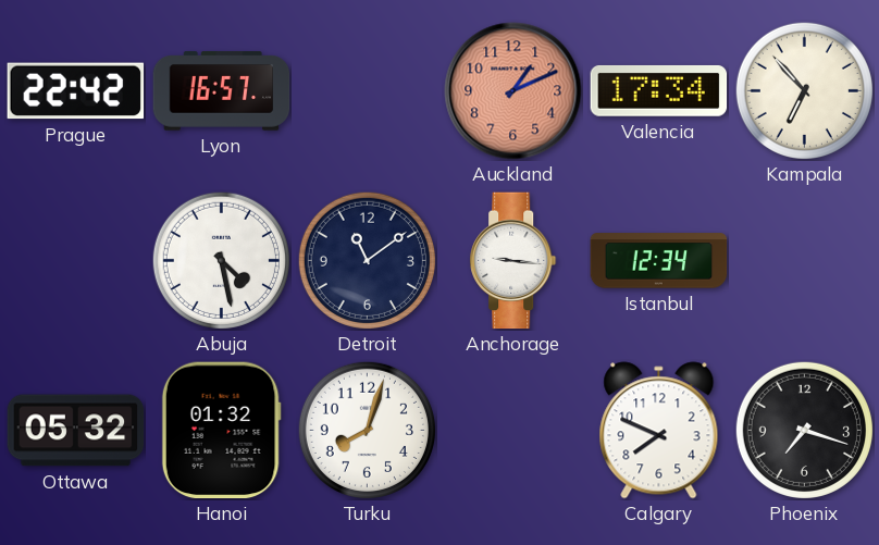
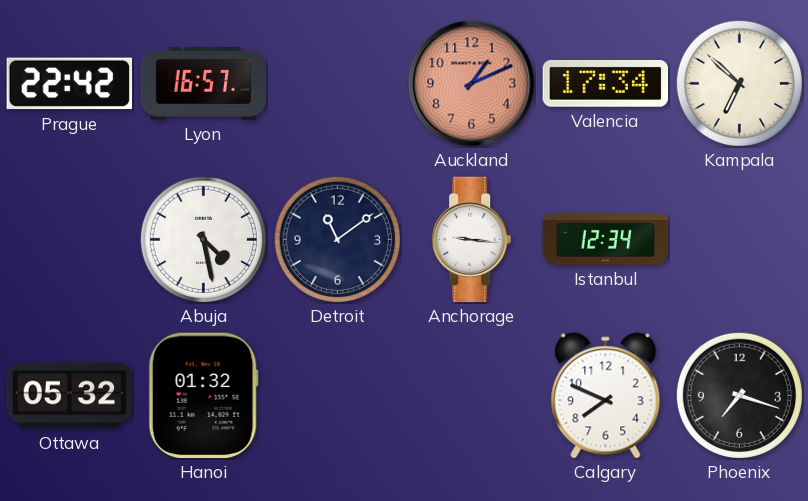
Kampala: 6:53 -> 6:52
Turku: 8:03 -> none
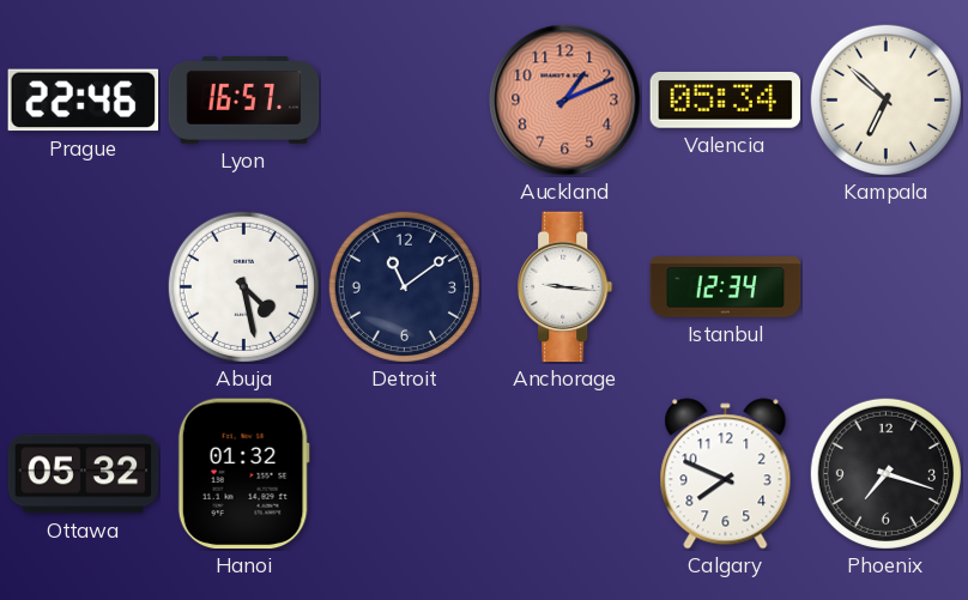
Prague: 22:42 -> 22:46
Valencia: 17:34 -> 05:34
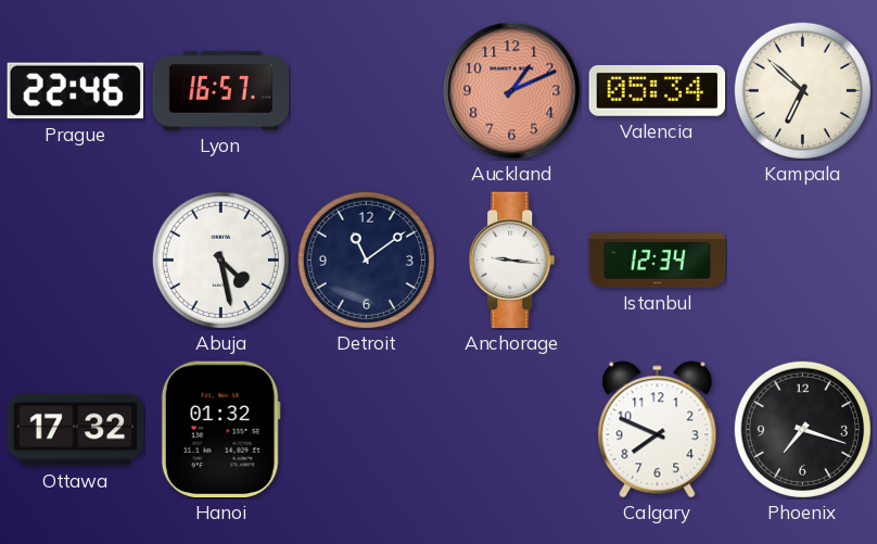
Ottawa: 05:32 -> 17:32
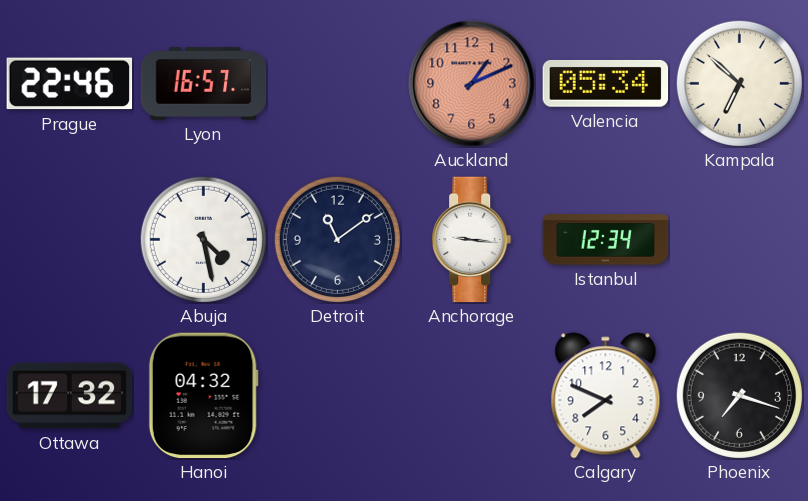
Hanoi: 01:32 -> 04:32
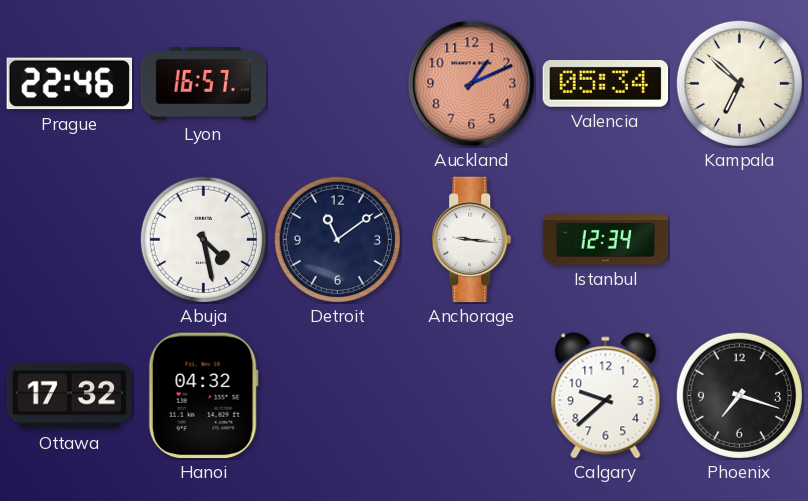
Calgary: 7:49 -> 9:38
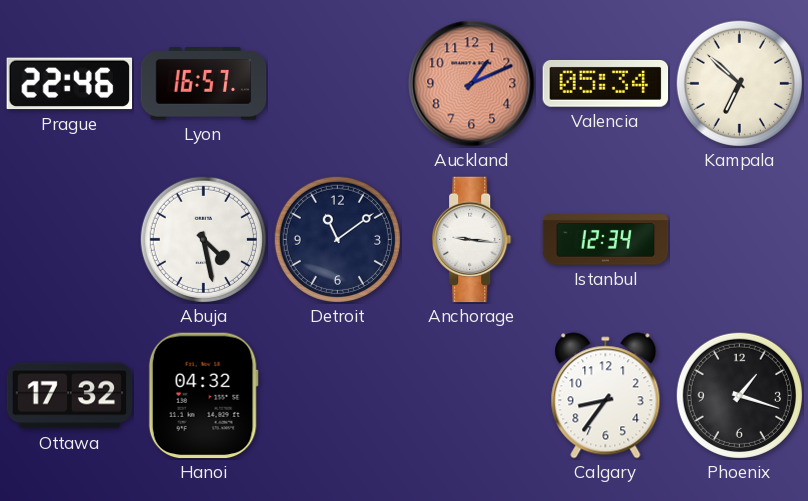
Calgary: 9:38 -> 8:36
Phoenix: 7:18 -> 1:18
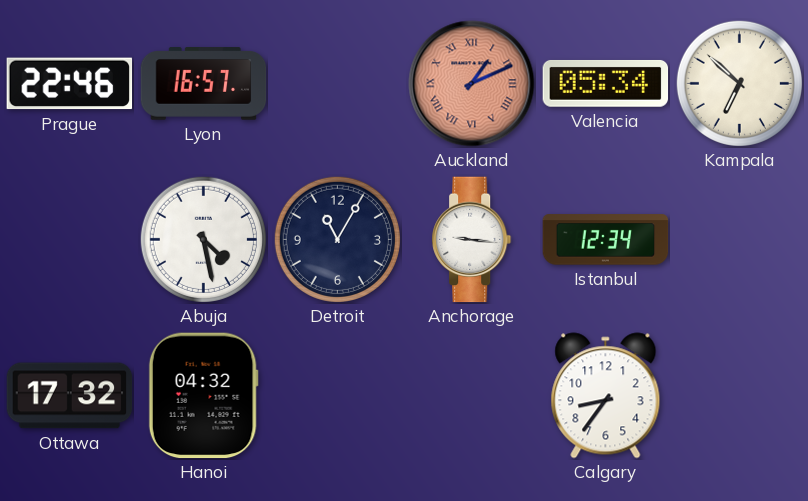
Auckland numerals: Arabic -> Roman
Detroit: 11:09 -> 11:05
Phoenix: 1:18 -> none
